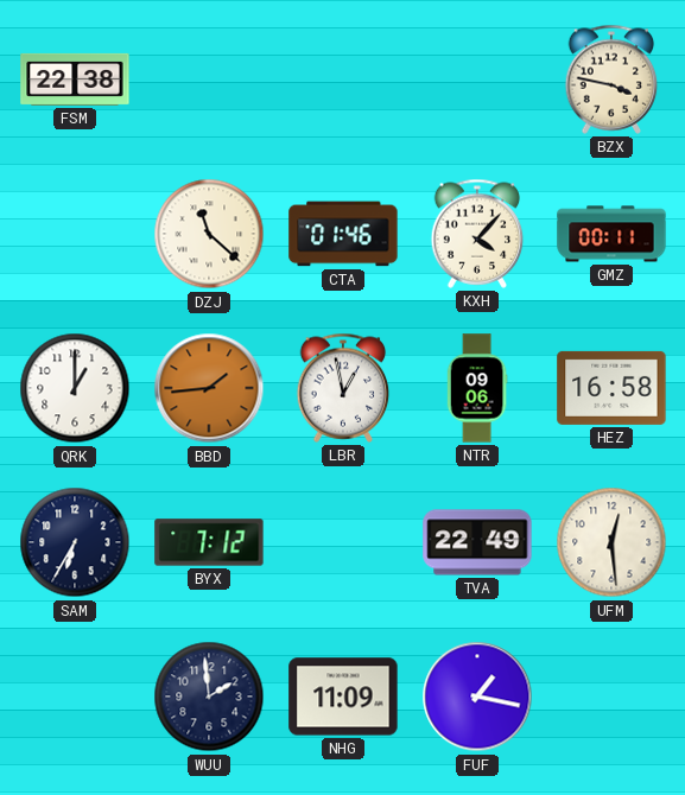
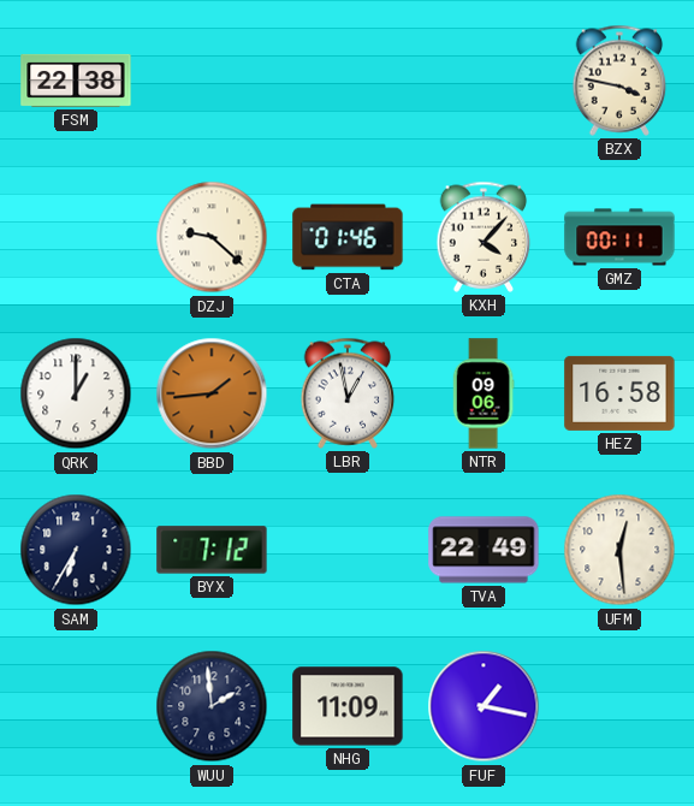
DZJ: 11:22 -> 9:22
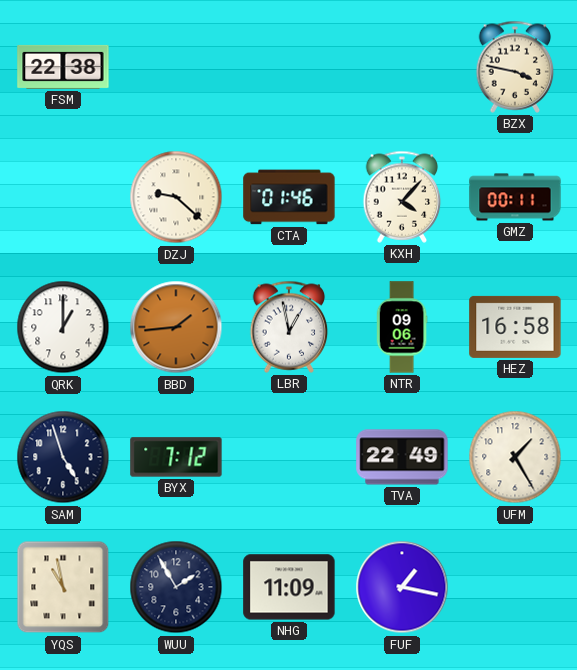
SAM: 6:35 -> 4:57
UFM: 12:29 -> 1:25
YQS: none -> 10:58
WUU: 1:59 -> 1:55
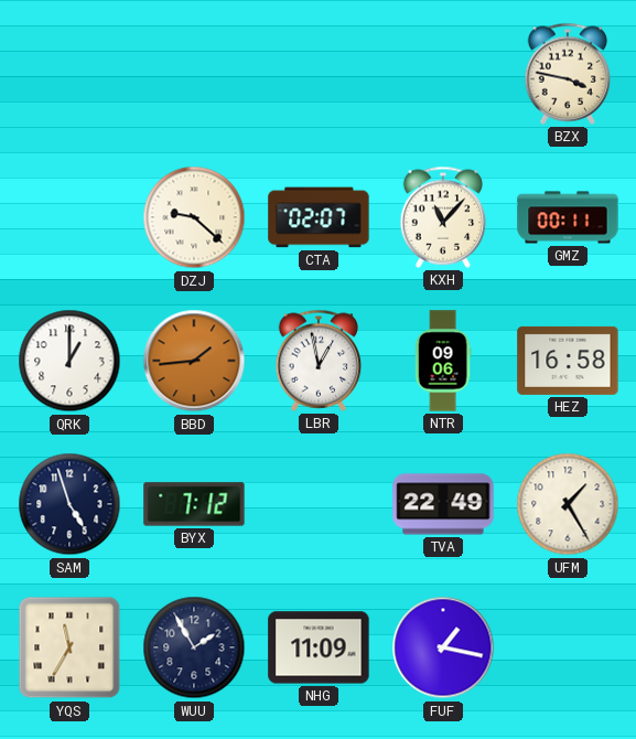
FSM: 22:38 -> none
CTA: 01:46 -> 02:07
KXH: 4:07 -> 11:07
YQS: 10:58 -> 11:35
